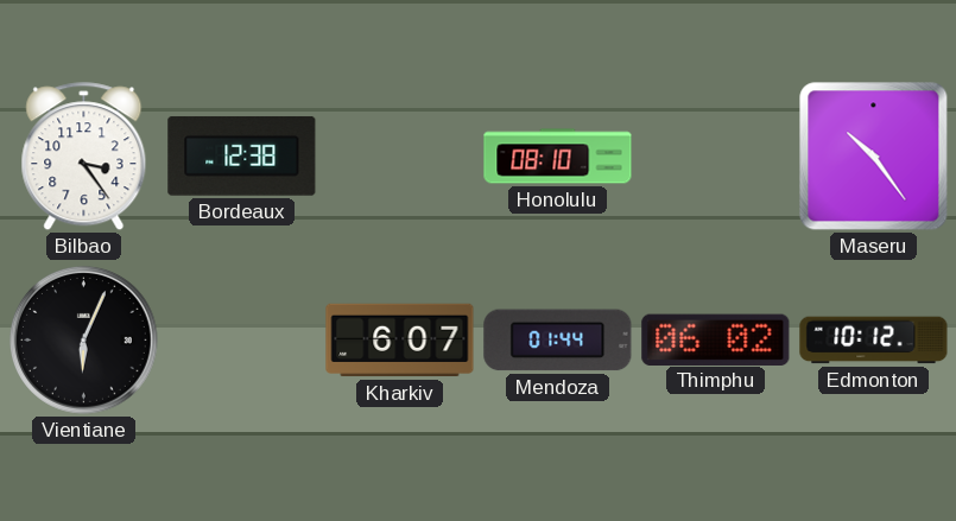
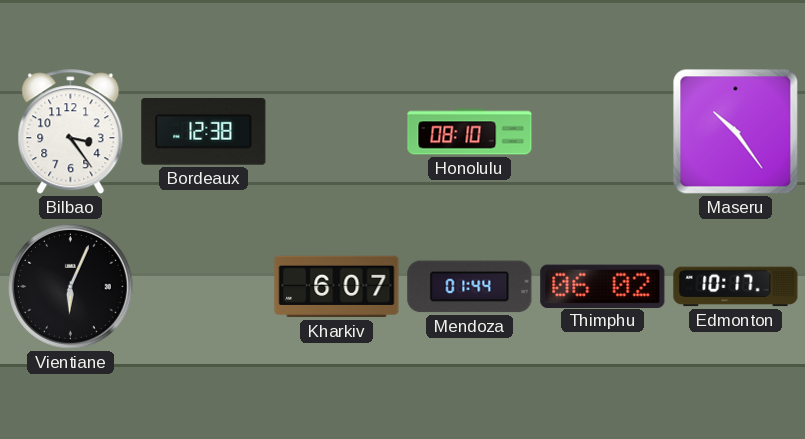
Edmonton: 10:12 -> 10:17
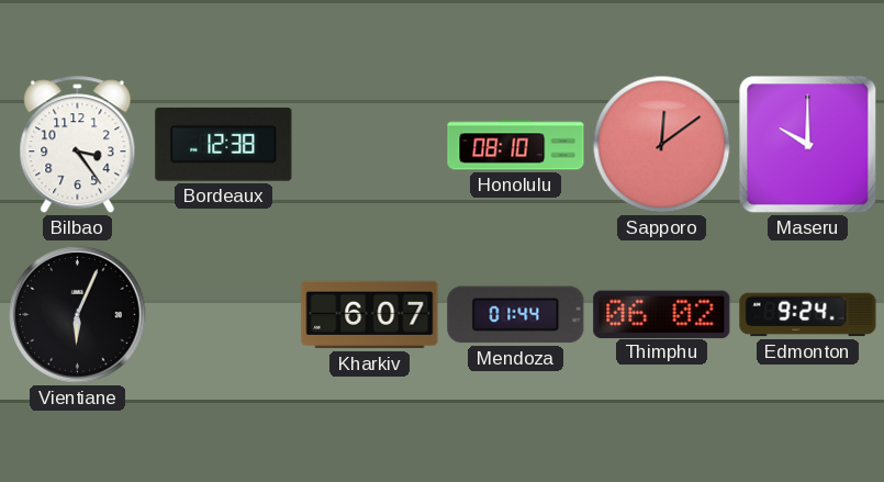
Sapporo: none -> 12:09
Maseru: 10:24 -> 10:00
Edmonton: 10:17 -> 9:24
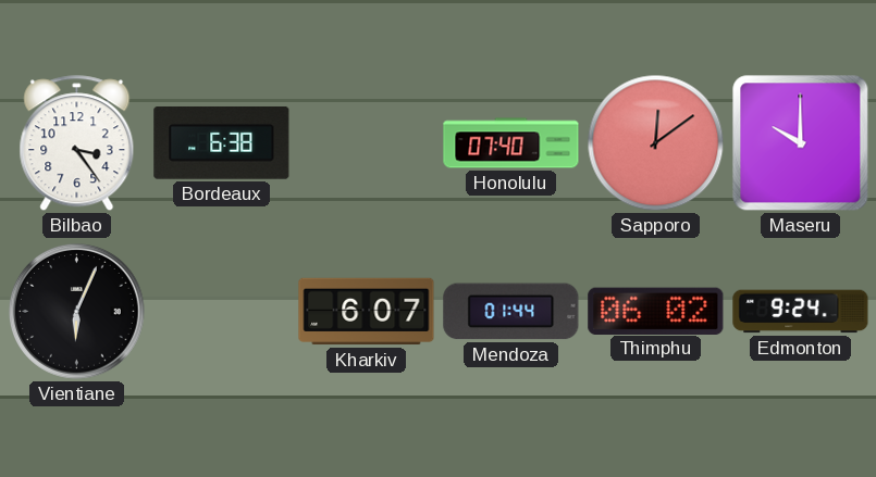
Bordeaux: 12:38 -> 6:38
Honolulu: 08:10 -> 07:40
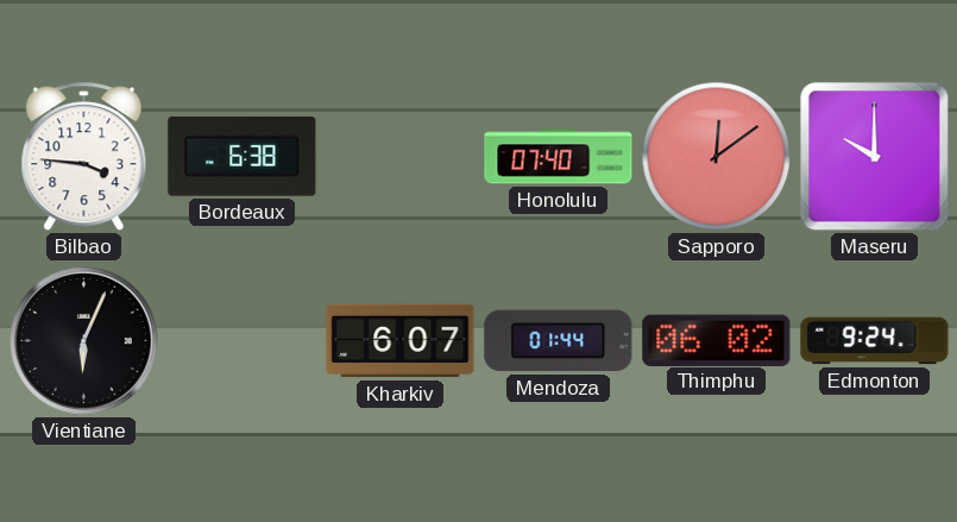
Bilbao: 3:24 -> 3:46
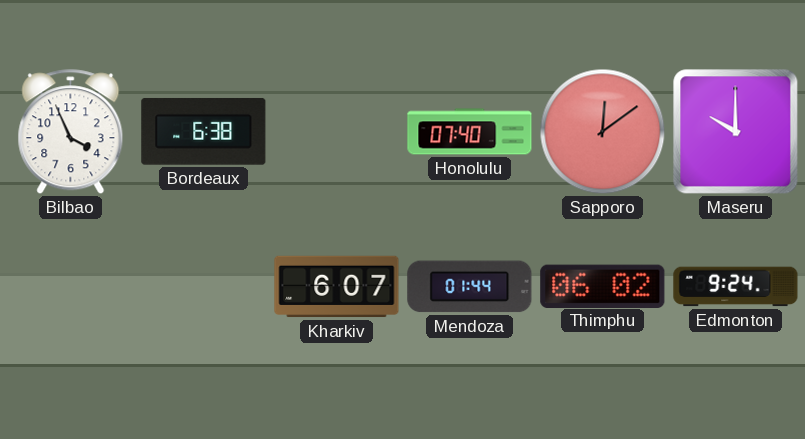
Bilbao: 3:46 -> 3:56
Vientiane: 6:04 -> none
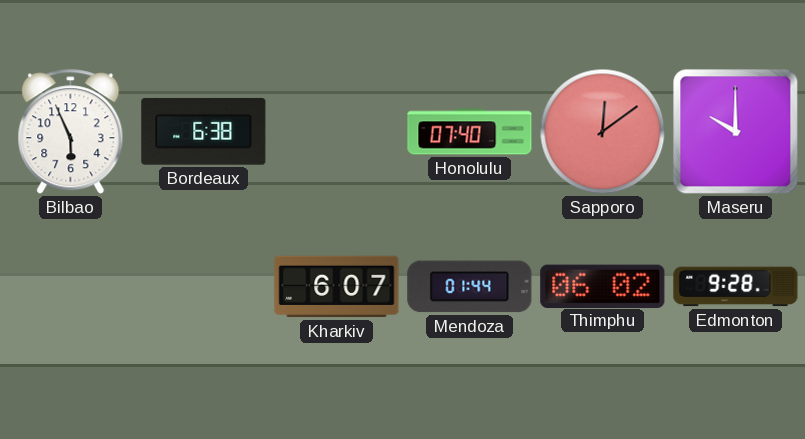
Bilbao: 3:56 -> 5:56
Edmonton: 9:24 -> 9:28
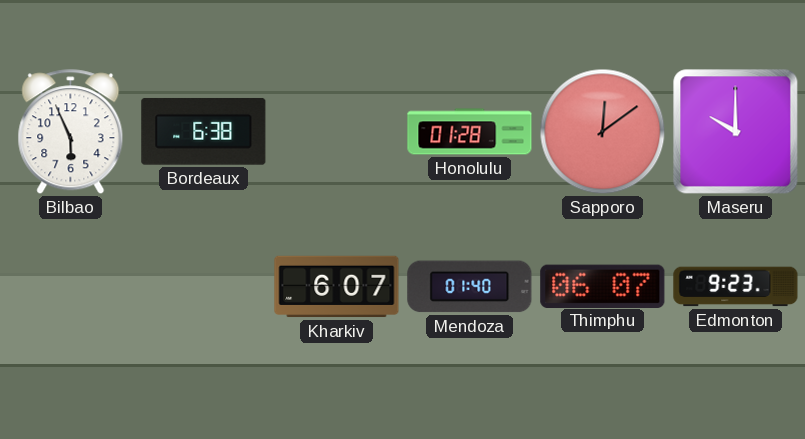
Honolulu: 07:40 -> 01:28
Mendoza: 01:44 -> 01:40
Thimphu: 06:02 -> 06:07
Edmonton: 9:28 -> 9:23
